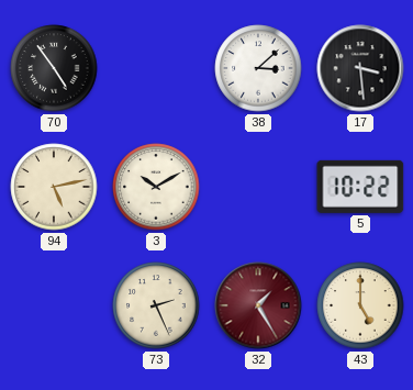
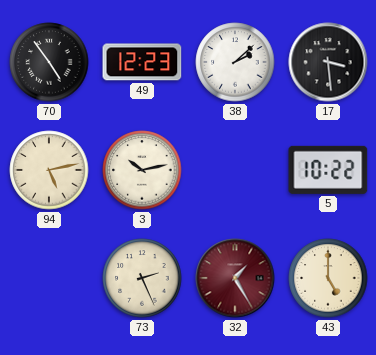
49: none -> 12:23
38: 3:08 -> 2:08
3: 10:10 -> 10:13
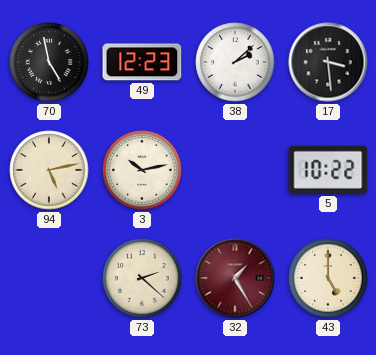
70: 4:54 -> 4:58
73: 2:26 -> 2:22
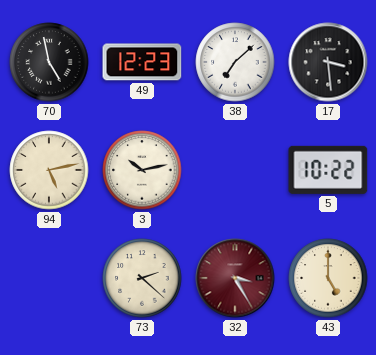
38: 2:08 -> 7:08
32: 1:25 -> 3:25
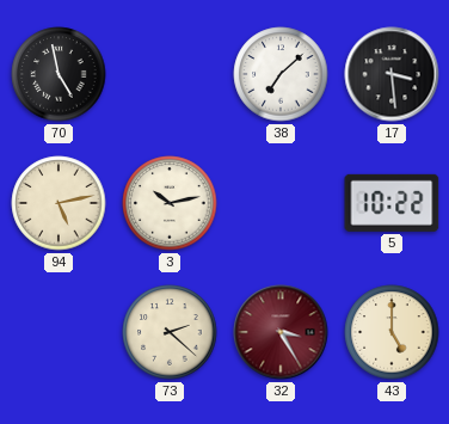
49: 12:23 -> none
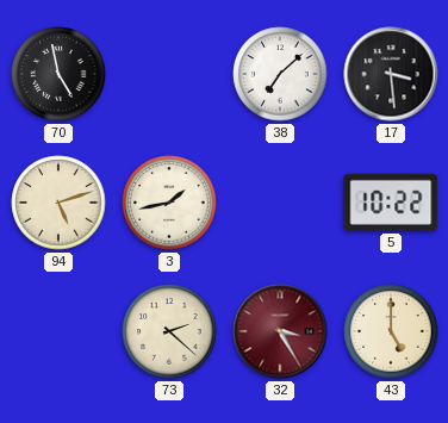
94: 5:13 -> 5:12
3: 10:13 -> 1:43
